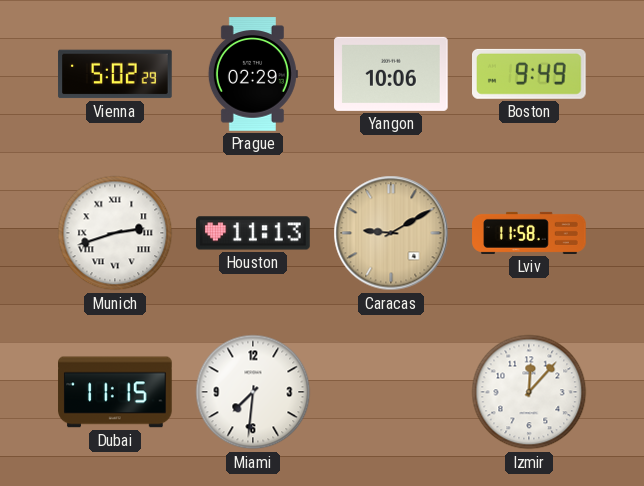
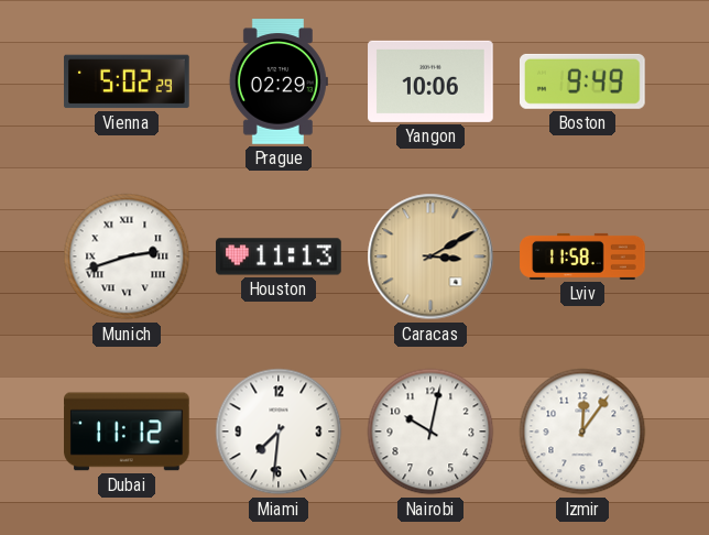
Caracas: 9:10 -> 3:10
Dubai: 11:15 -> 11:12
Nairobi: none -> 10:02
Izmir: 12:07 -> 12:06
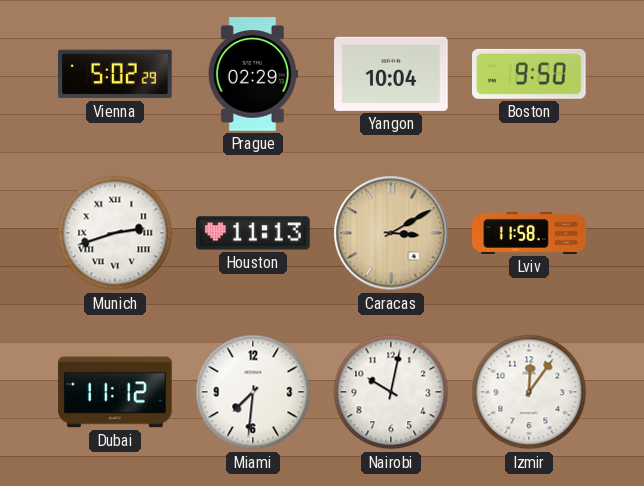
Yangon: 10:06 -> 10:04
Boston: 9:49 -> 9:50
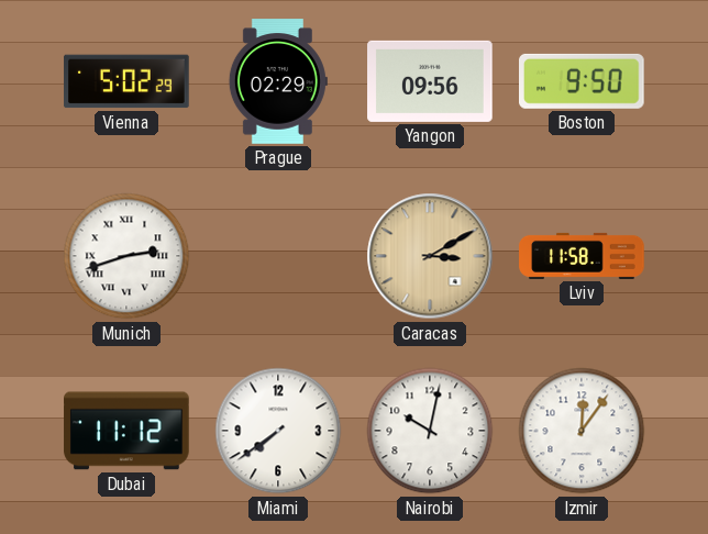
Yangon: 10:04 -> 09:56
Houston: 11:13 -> none
Miami: 7:31 -> 7:39
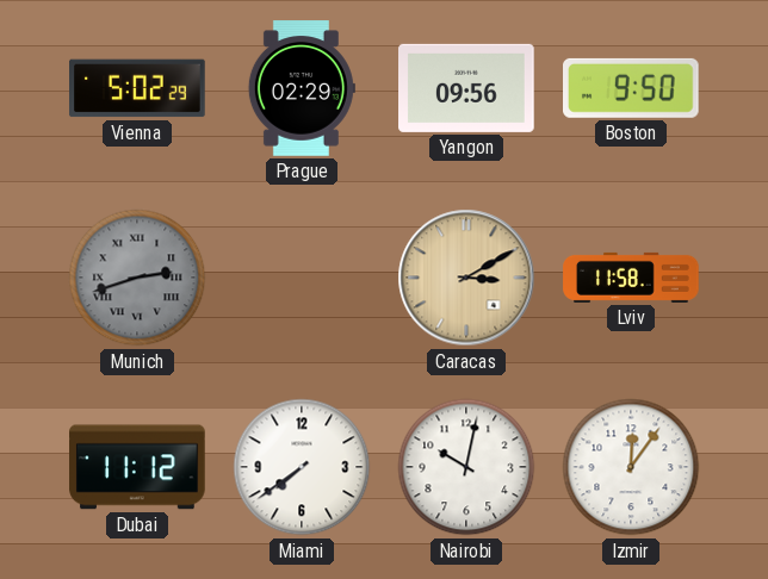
Munich dial: white -> grey
